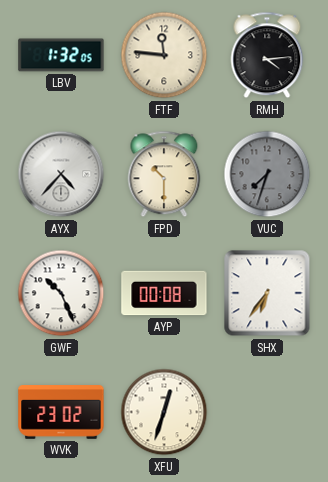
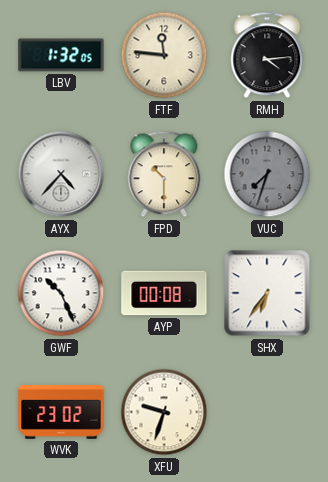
XFU: 12:33 -> 9:33
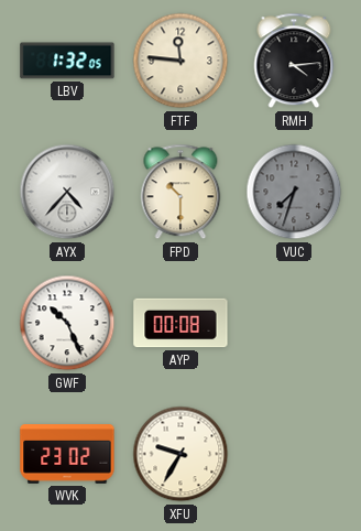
SHX: 6:36 -> none
XFU: 9:33 -> 9:35
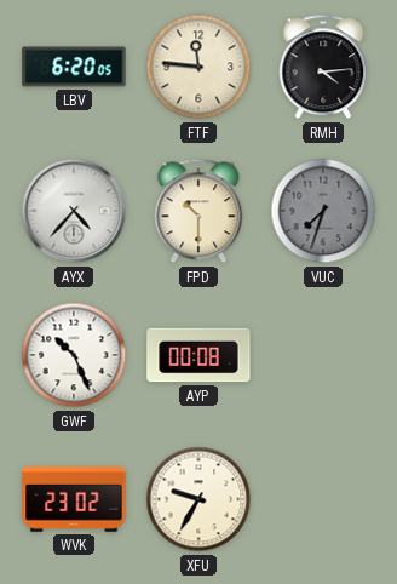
LBV: 1:32 -> 6:20
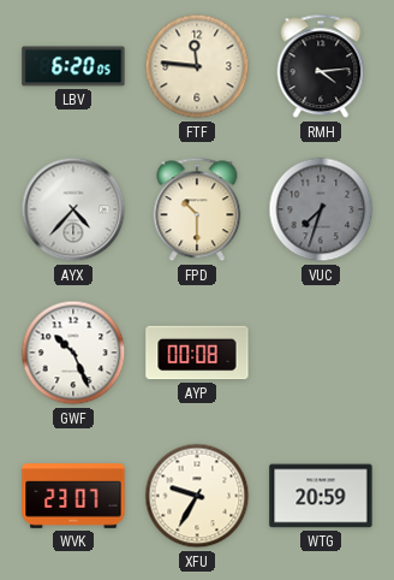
WVK: 23:02 -> 23:07
WTG: none -> 20:59
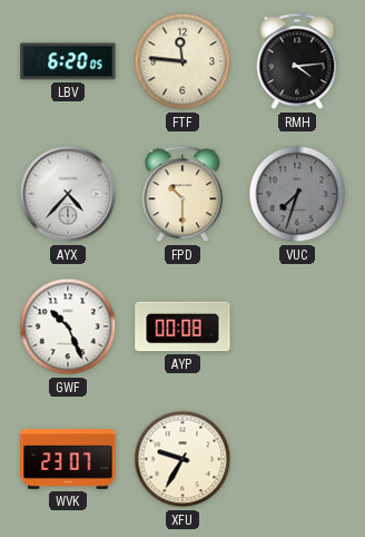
WTG: 20:59 -> none
